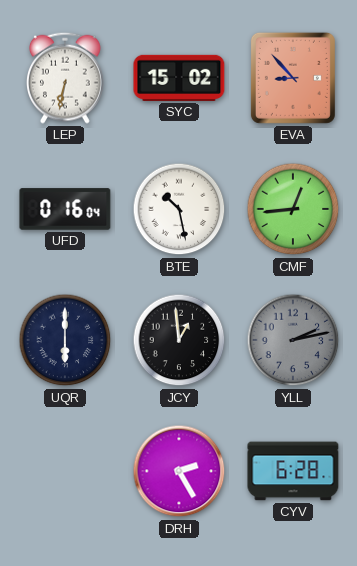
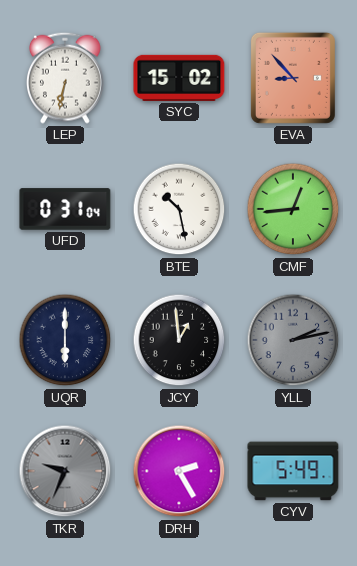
UFD: 0:16 -> 0:31
TKR: none -> 9:34
CYV: 6:28 -> 5:49
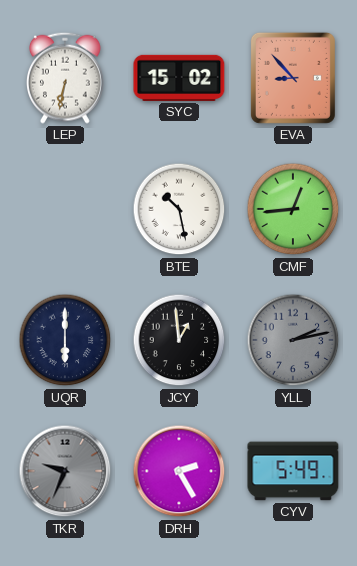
UFD: 0:31 -> none
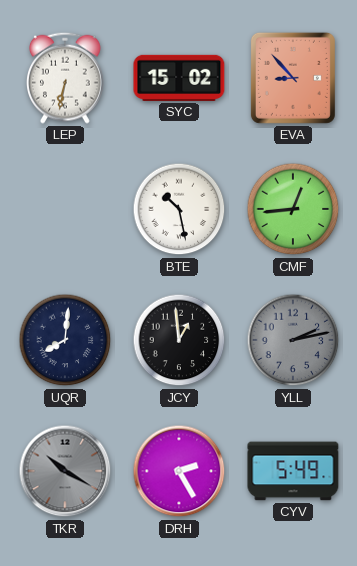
UQR: 6:00 -> 8:01
TKR: 9:34 -> 10:20
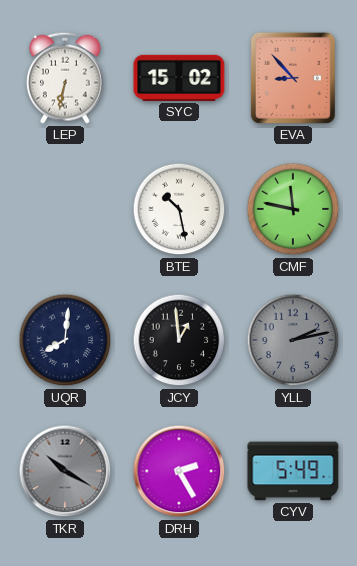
CMF: 12:44 -> 11:47
